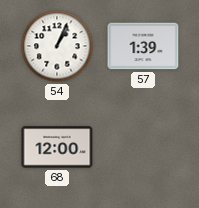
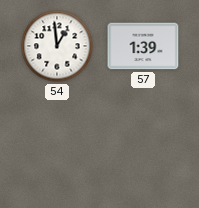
54: 1:04 -> 12:59
68: 12:00 -> none
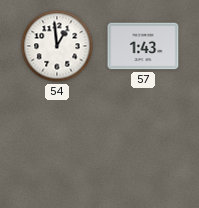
57: 1:39 -> 1:43
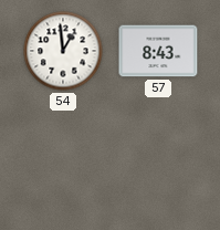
57: 1:43 -> 8:43
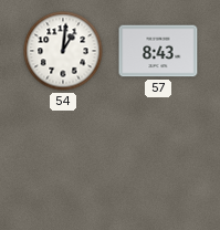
54: 12:59 -> 1:01
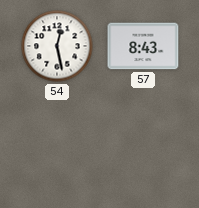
54: 1:01 -> 12:28
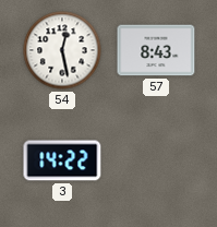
3: none -> 14:22
